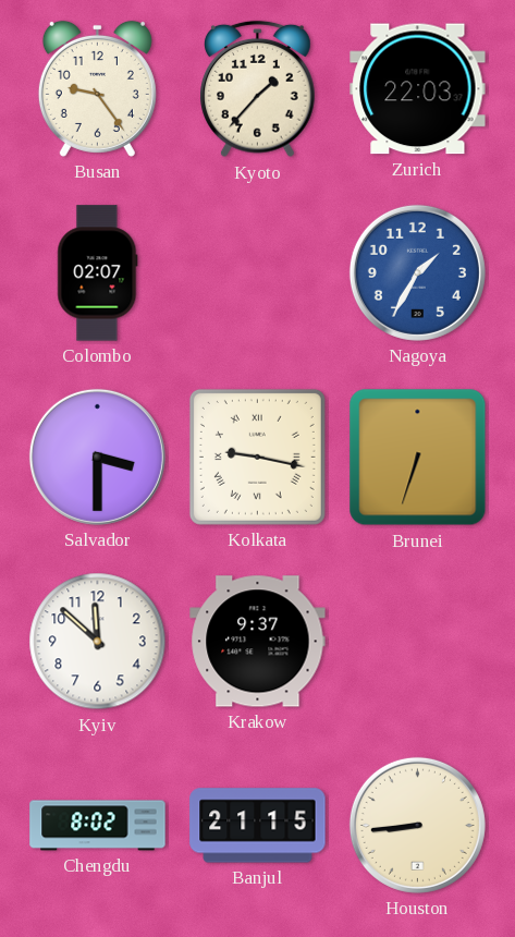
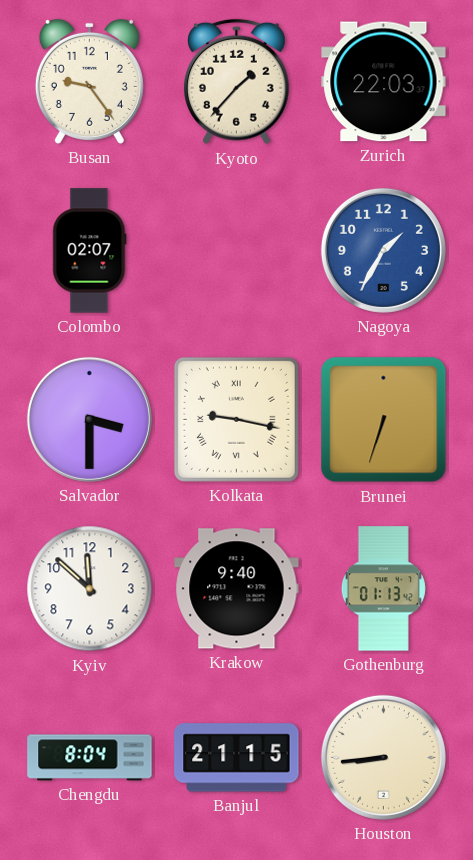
Krakow: 9:37 -> 9:40
Gothenburg: none -> 01:13
Chengdu: 8:02 -> 8:04
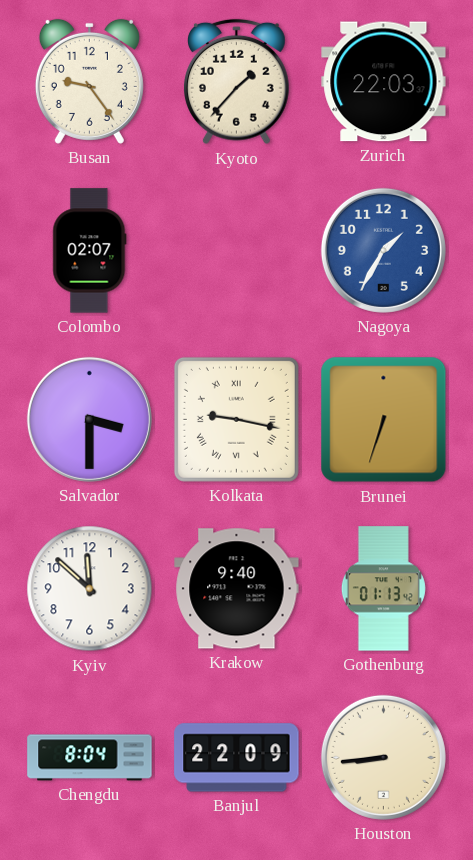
Banjul: 21:15 -> 22:09
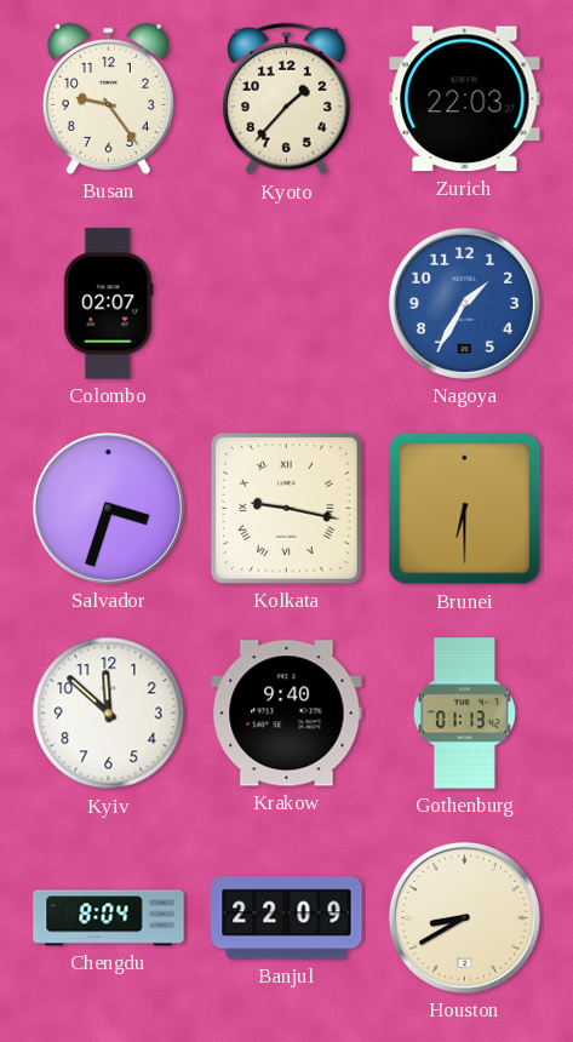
Salvador: 3:30 -> 3:33
Brunei: 6:33 -> 6:30
Houston: 8:44 -> 8:40
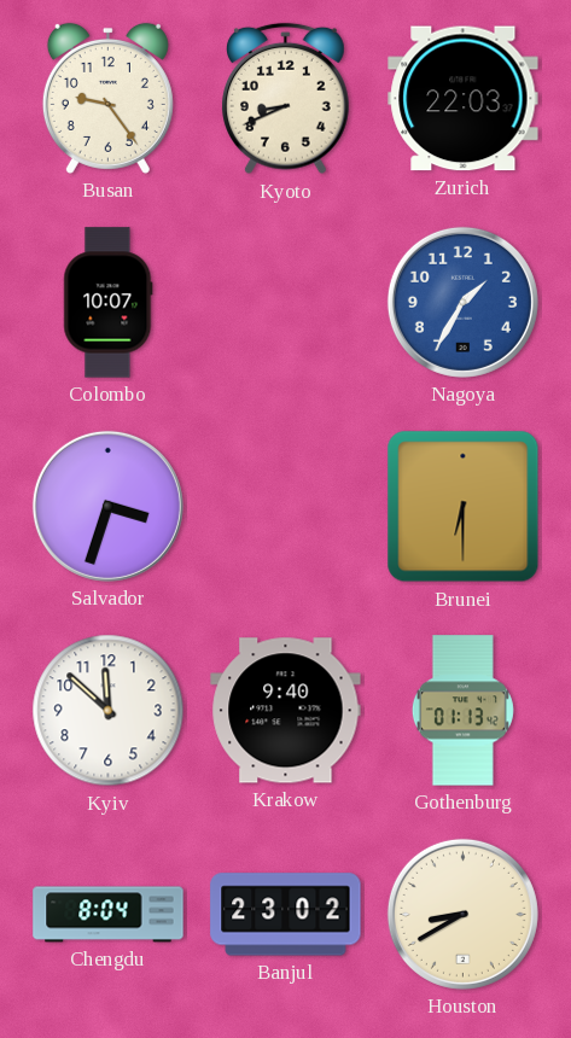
Kyoto: 1:37 -> 8:41
Colombo: 02:07 -> 10:07
Kolkata: 9:17 -> none
Banjul: 22:09 -> 23:02
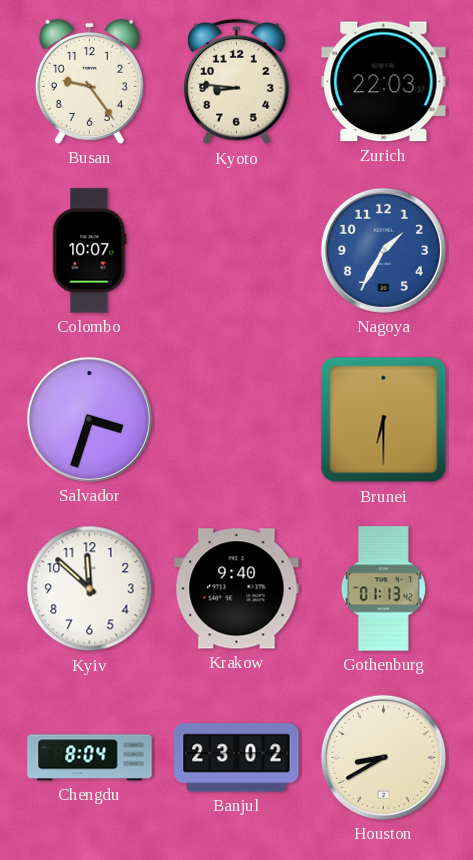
Kyoto: 8:41 -> 8:46
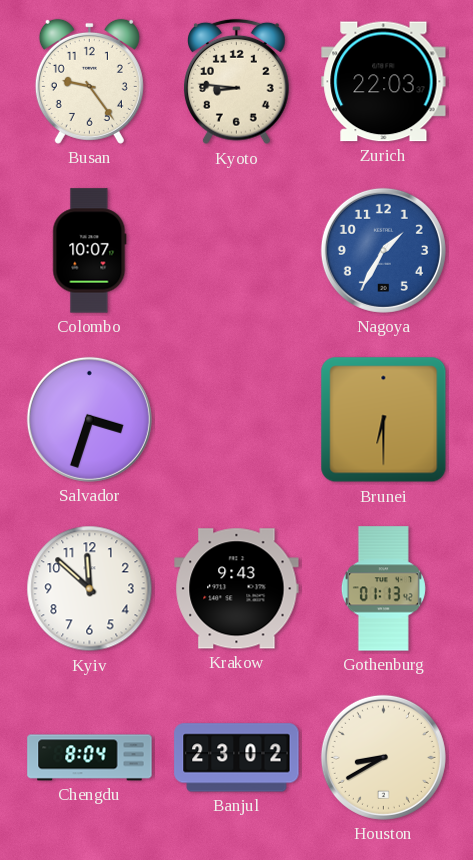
Krakow: 9:40 -> 9:43
